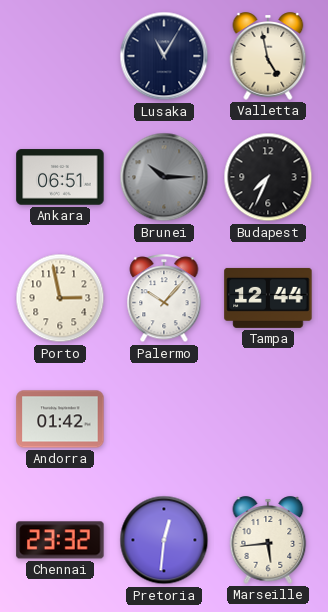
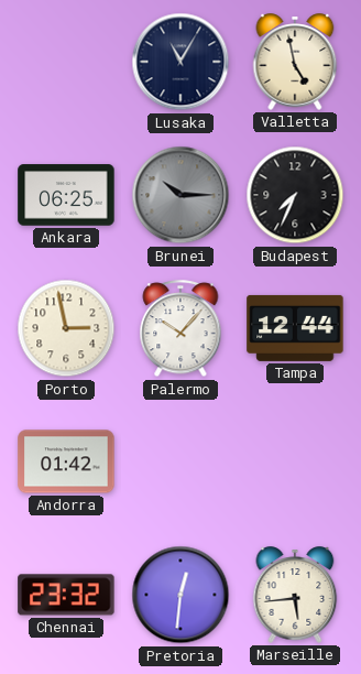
Ankara: 06:51 -> 06:25
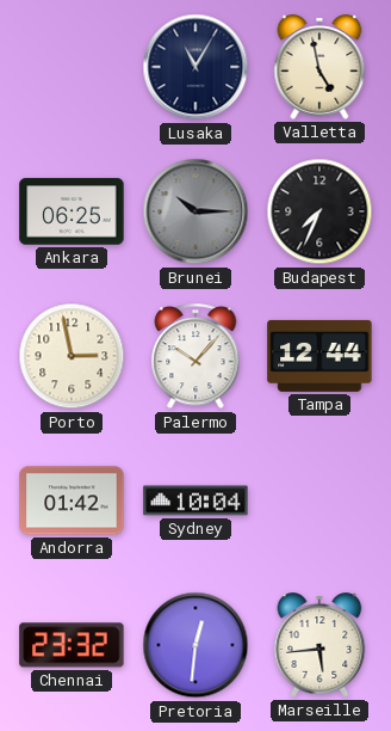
Sydney: none -> 10:04
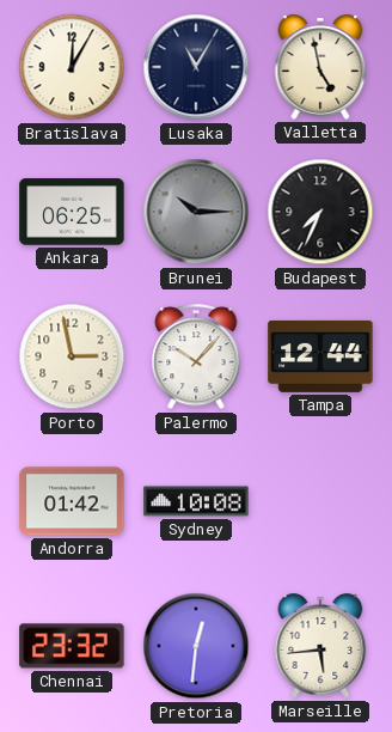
Bratislava: none -> 12:05
Sydney: 10:04 -> 10:08
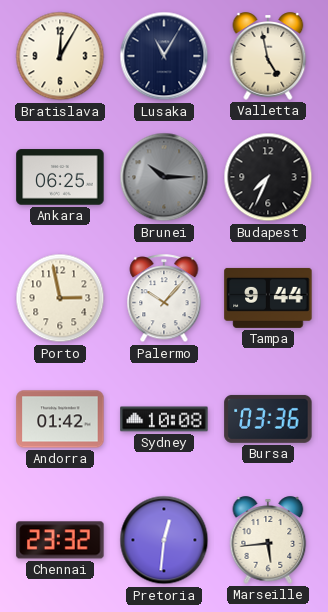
Tampa: 12:44 -> 9:44
Bursa: none -> 03:36
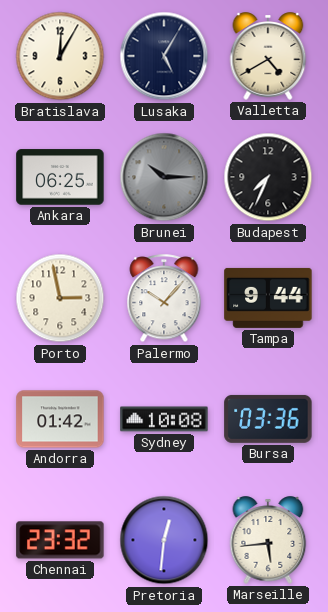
Lusaka: 11:05 -> 5:05
Valletta: 4:58 -> 4:40
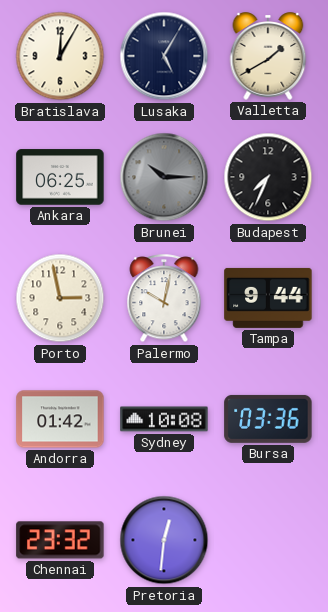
Valletta: 4:40 -> 1:40
Palermo: 10:07 -> 10:02
Marseille: 5:44 -> none
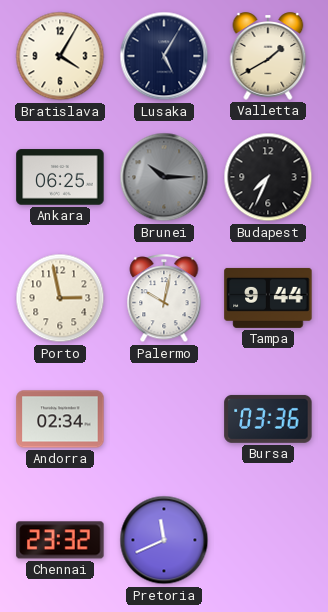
Bratislava: 12:05 -> 4:05
Andorra: 01:42 -> 02:34
Sydney: 10:08 -> none
Pretoria: 12:31 -> 11:41
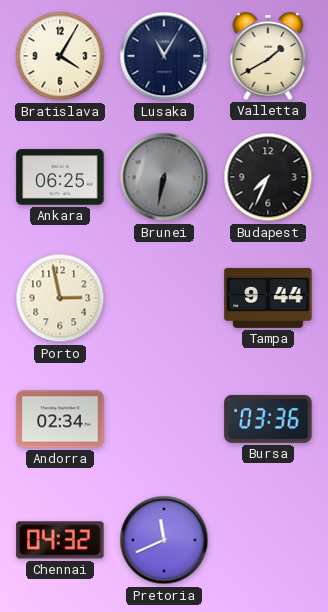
Lusaka: 5:05 -> 11:05
Brunei: 10:15 -> 6:32
Palermo: 10:02 -> none
Chennai: 23:32 -> 04:32
